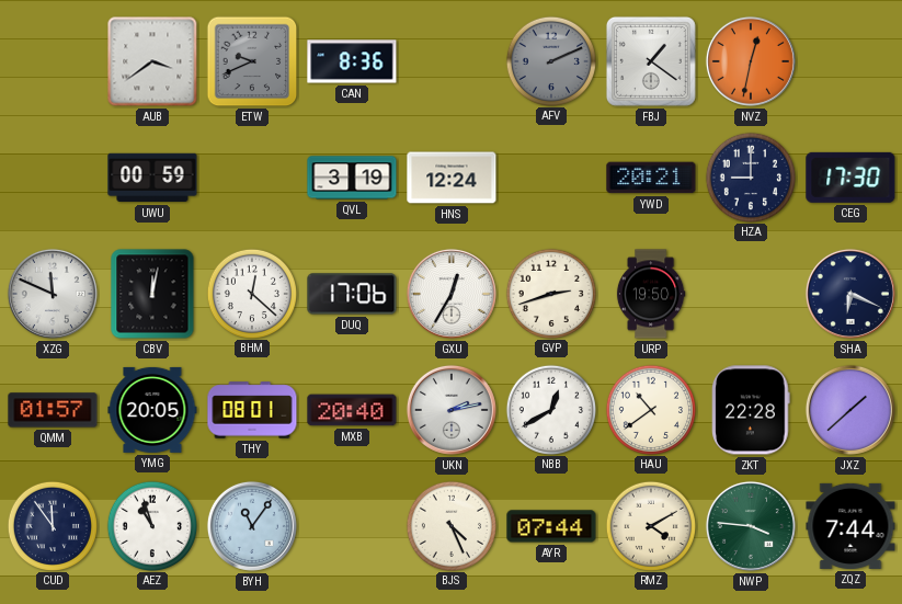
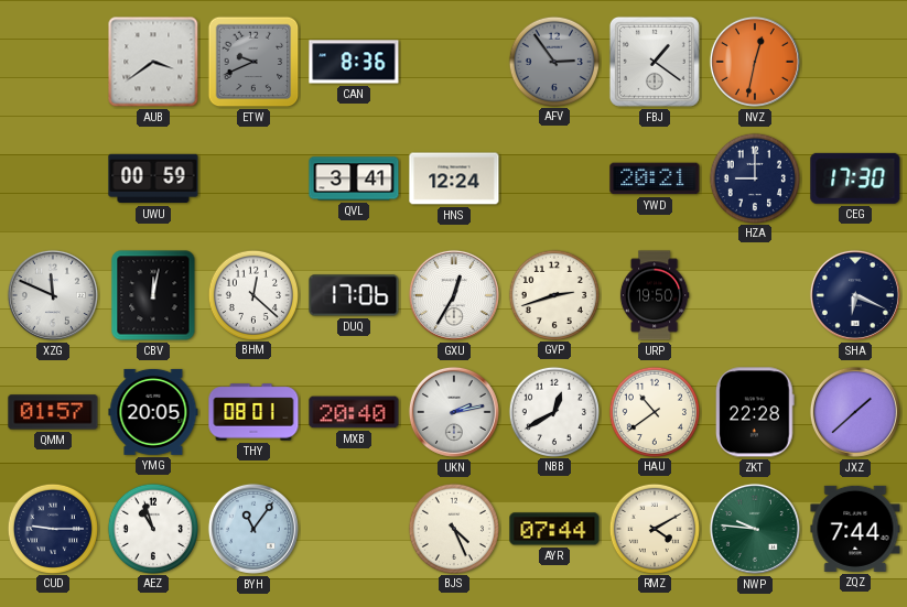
AFV: 2:11 -> 2:54
QVL: 3:19 -> 3:41
CUD: 11:54 -> 9:15
NWP: 3:46 -> 9:46
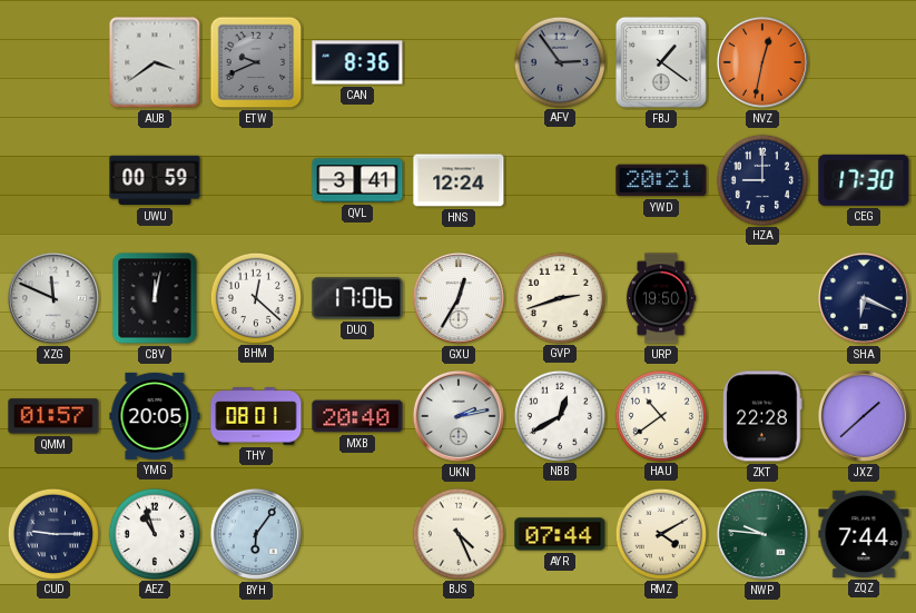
BYH: 11:06 -> 6:06
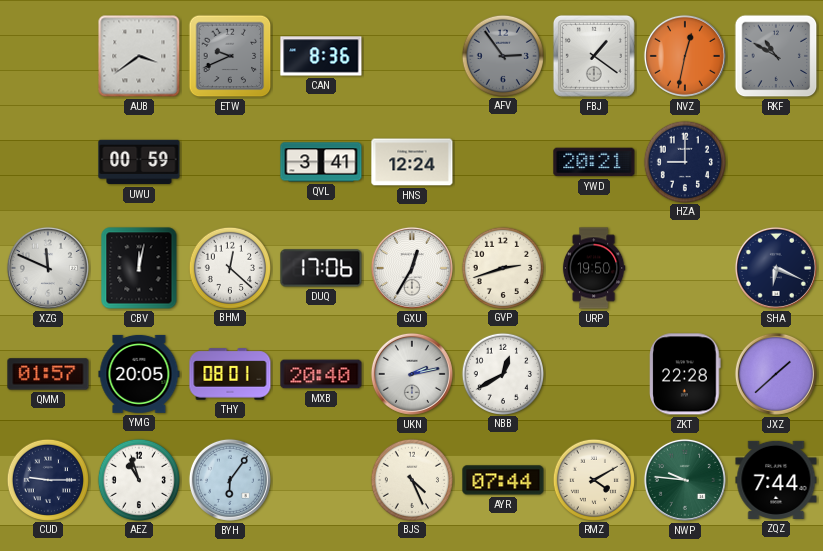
RKF: none -> 10:50
CEG: 17:30 -> none
HAU: 10:39 -> none
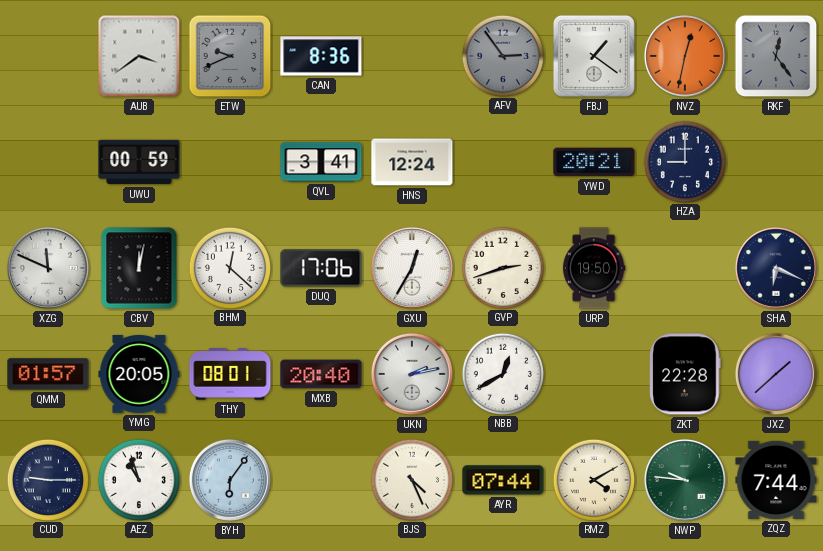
RKF: 10:50 -> 12:24
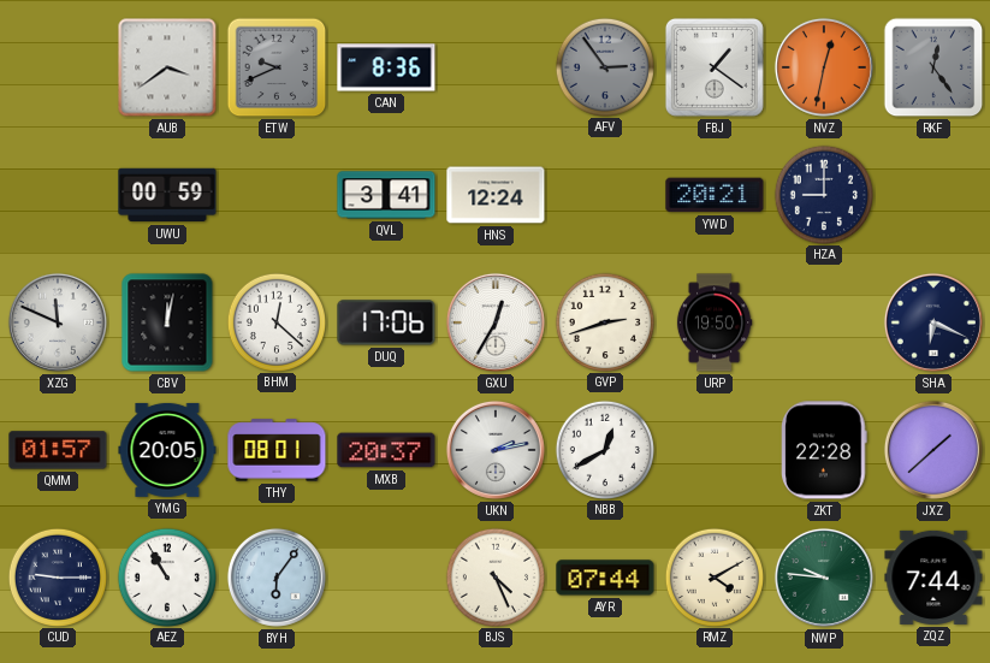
MXB: 20:40 -> 20:37
AEZ: 10:57 -> 10:55
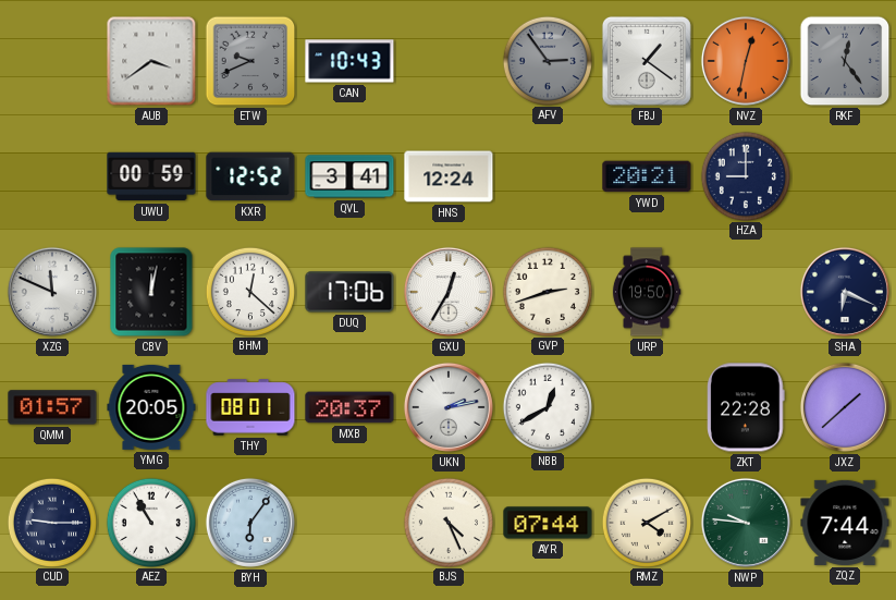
CAN: 8:36 -> 10:43
KXR: none -> 12:52
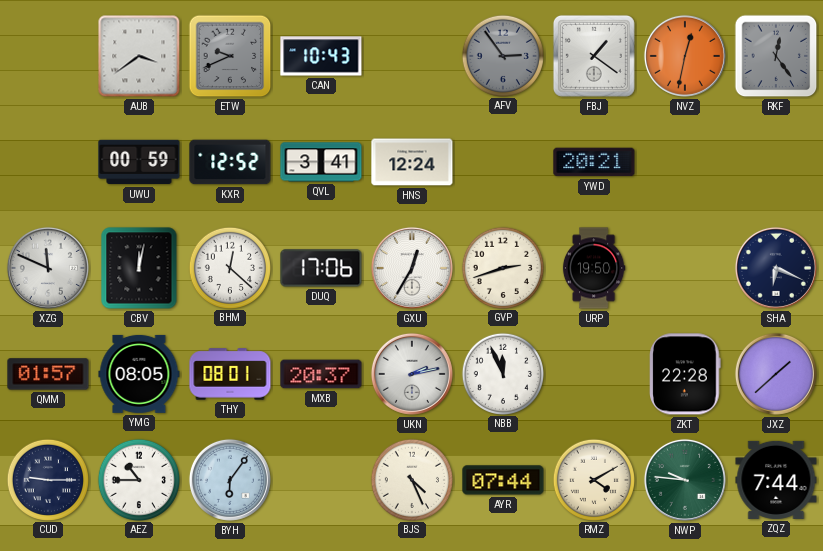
HZA: 9:00 -> none
YMG: 20:05 -> 08:05
NBB: 12:40 -> 11:56
AEZ: 10:55 -> 10:45
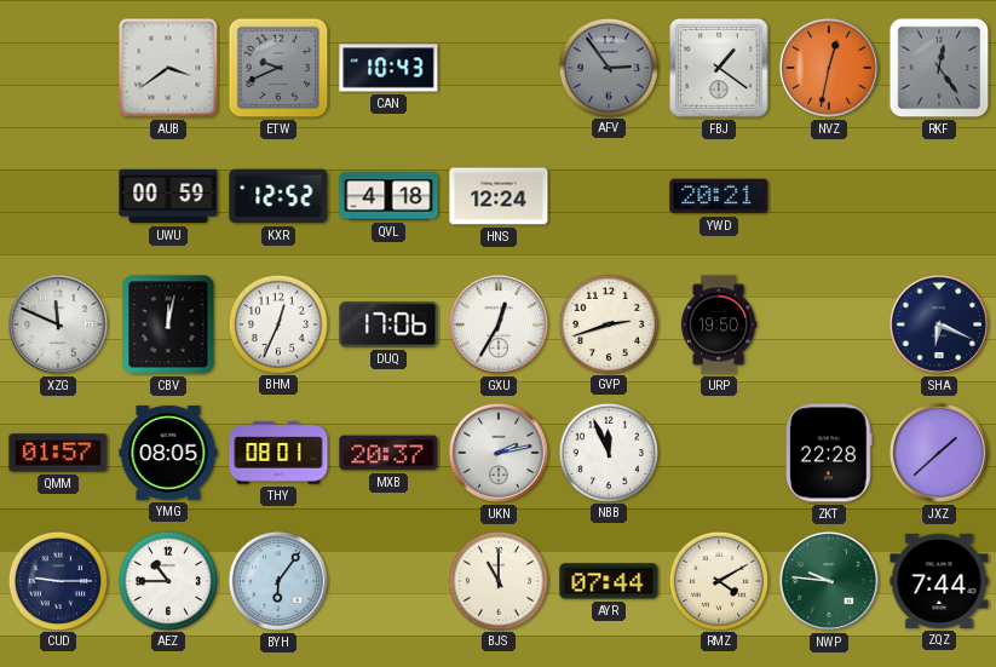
QVL: 3:41 -> 4:18
BHM: 12:22 -> 12:34
BJS: 4:26 -> 11:00
